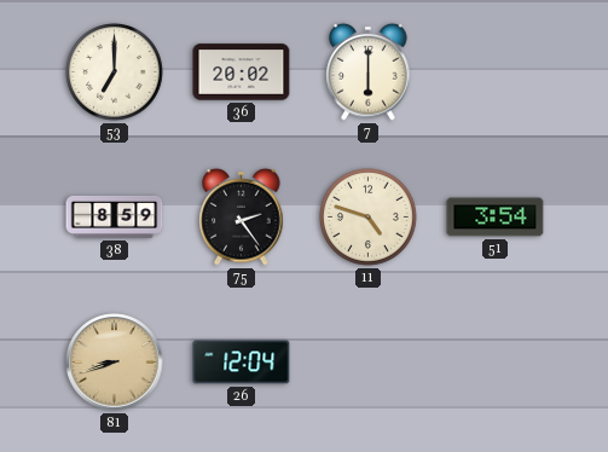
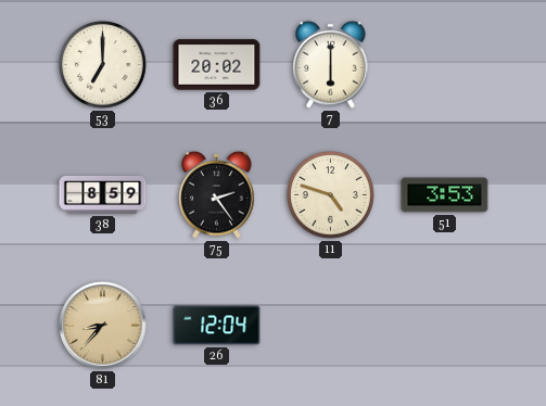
51: 3:54 -> 3:53
81: 8:42 -> 8:37
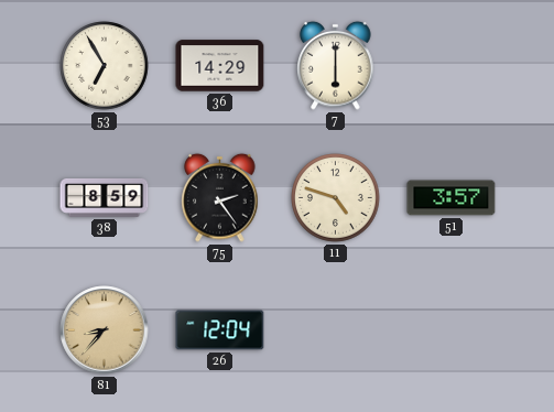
53: 7:00 -> 6:55
36: 20:02 -> 14:29
51: 3:53 -> 3:57
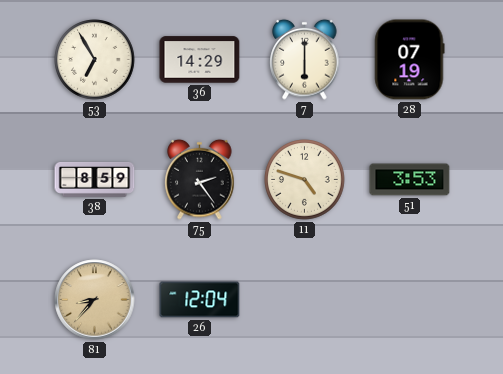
28: none -> 07:19
51: 3:57 -> 3:53
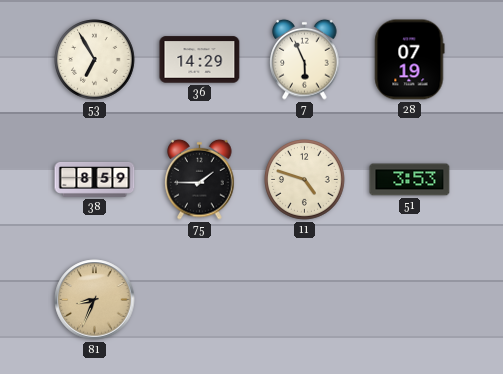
7: 6:00 -> 5:56
75: 2:24 -> 1:45
81: 8:37 -> 8:34
26: 12:04 -> none
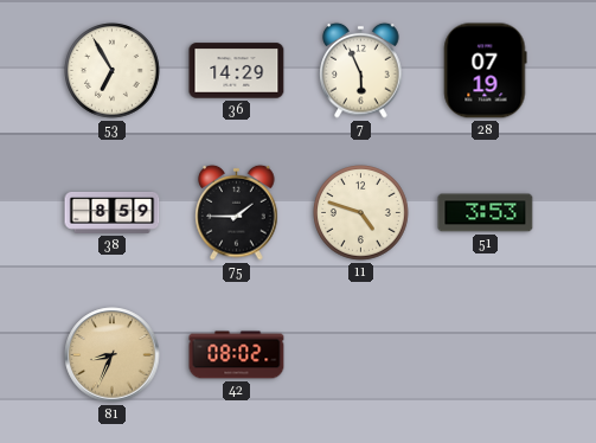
42: none -> 08:02
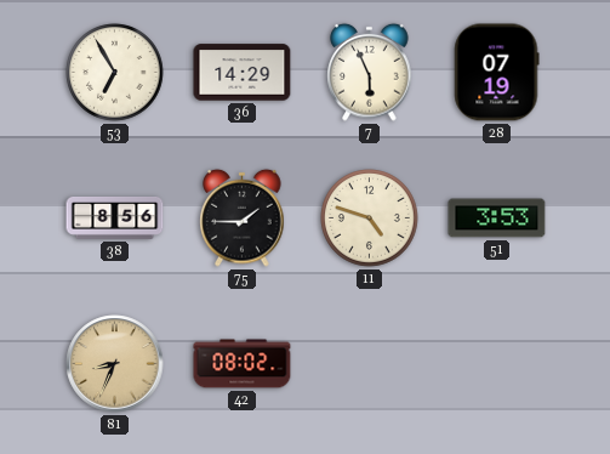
38: 8:59 -> 8:56
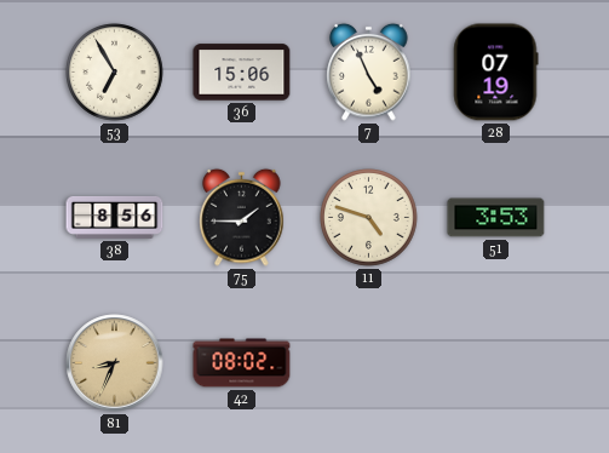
36: 14:29 -> 15:06
7: 5:56 -> 4:56
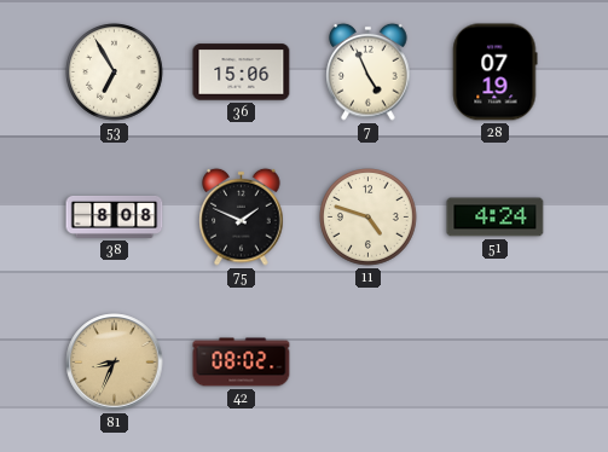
38: 8:56 -> 8:08
75: 1:45 -> 1:49
51: 3:53 -> 4:24
